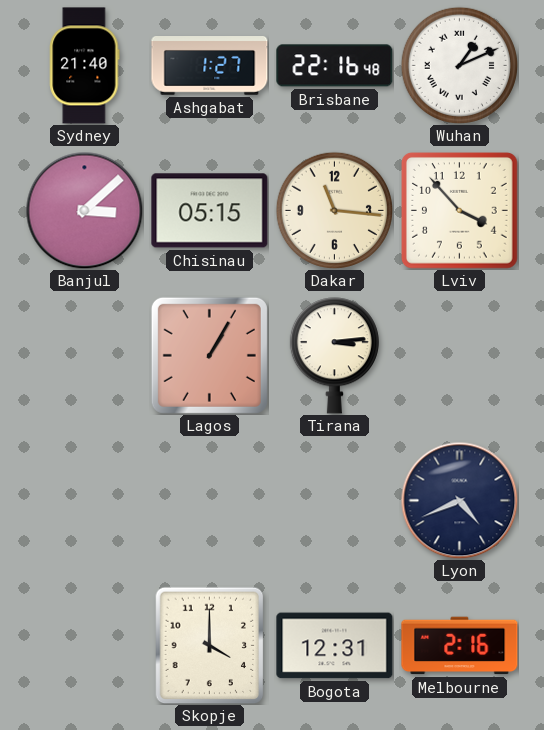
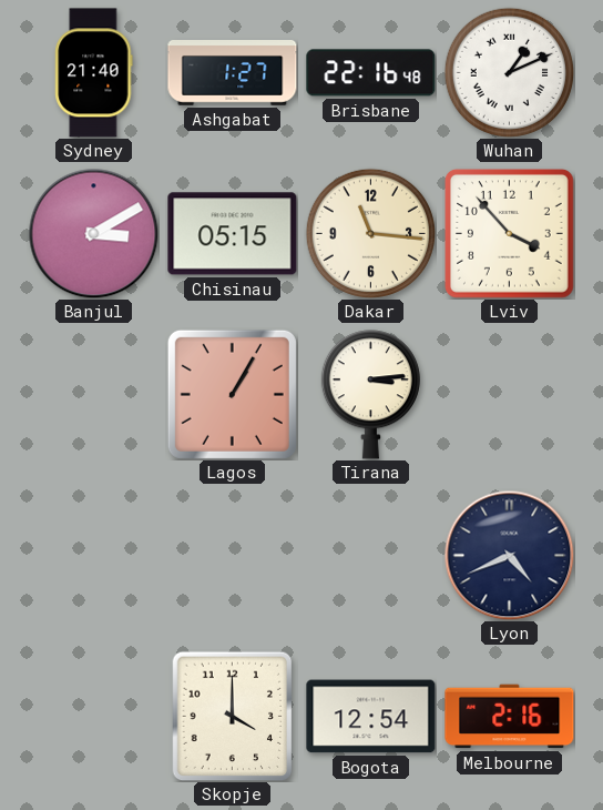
Banjul: 3:08 -> 3:10
Bogota: 12:31 -> 12:54
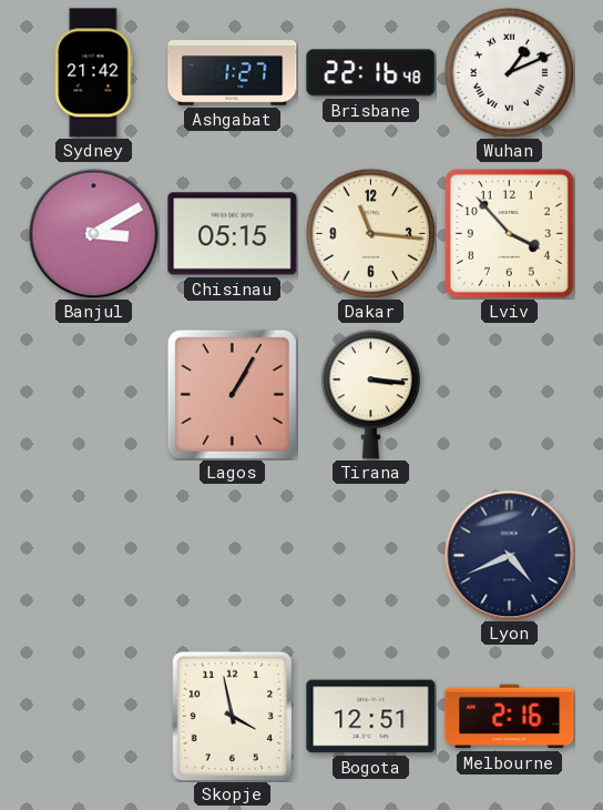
Sydney: 21:40 -> 21:42
Tirana: 3:14 -> 3:16
Skopje: 4:00 -> 3:58
Bogota: 12:54 -> 12:51
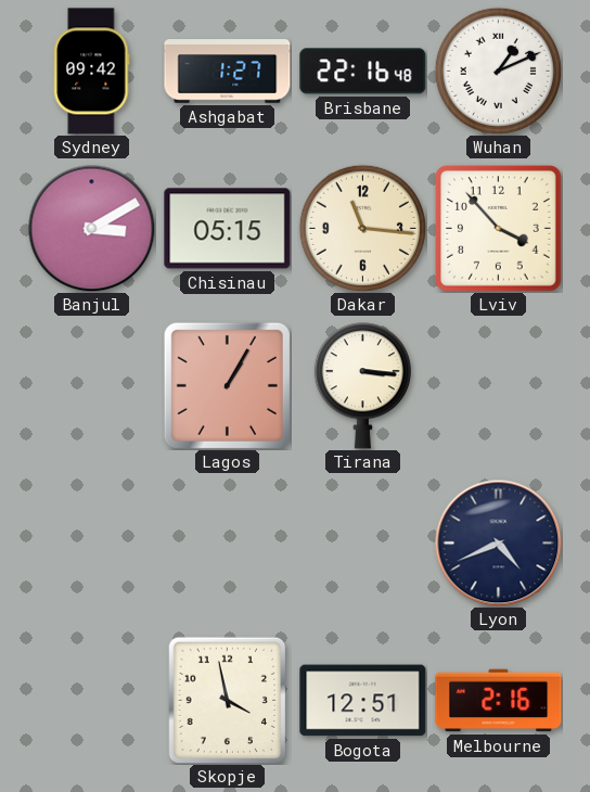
Sydney: 21:42 -> 09:42
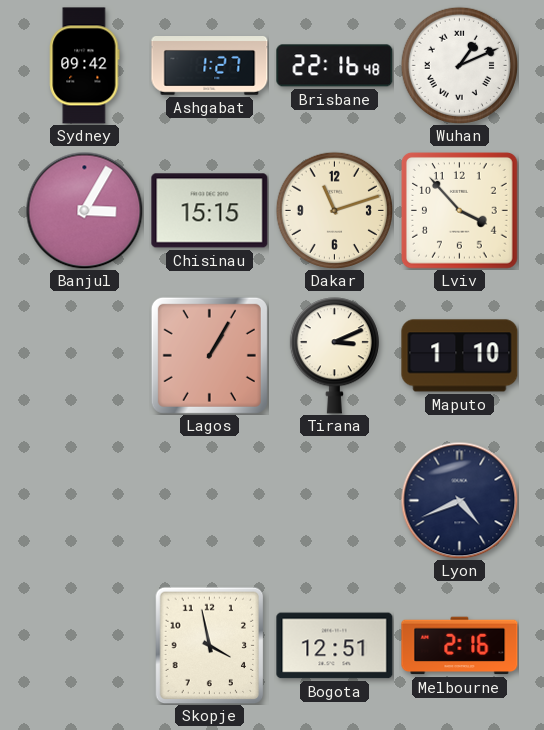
Banjul: 3:10 -> 3:05
Chisinau: 05:15 -> 15:15
Dakar: 11:16 -> 11:12
Tirana: 3:16 -> 3:11
Maputo: none -> 1:10
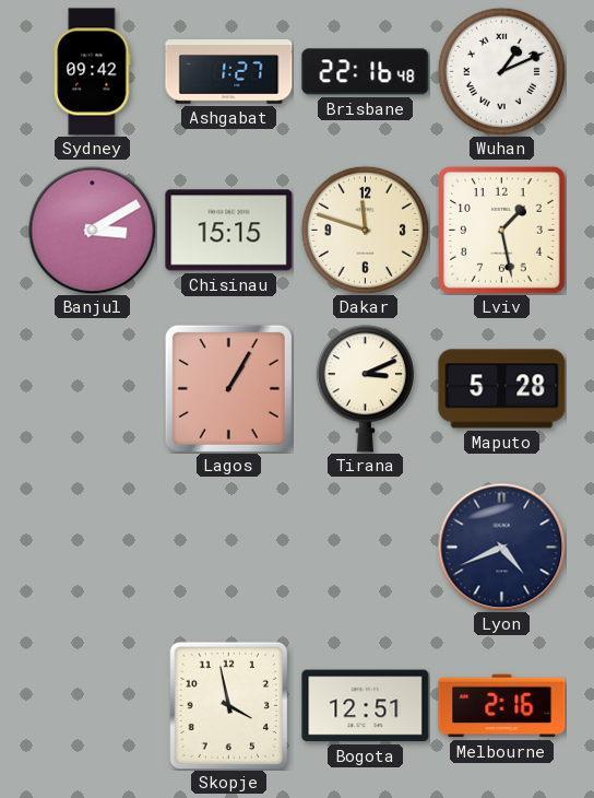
Banjul: 3:05 -> 3:10
Dakar: 11:12 -> 11:48
Lviv: 3:53 -> 1:28
Maputo: 1:10 -> 5:28
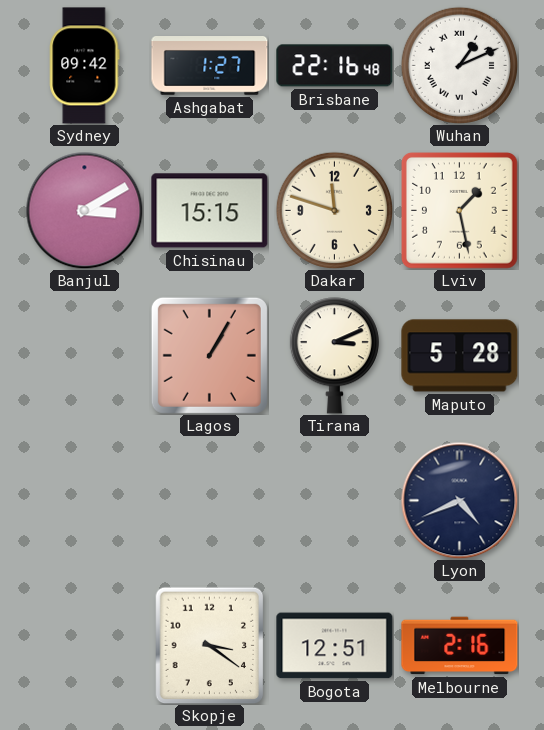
Skopje: 3:58 -> 3:21
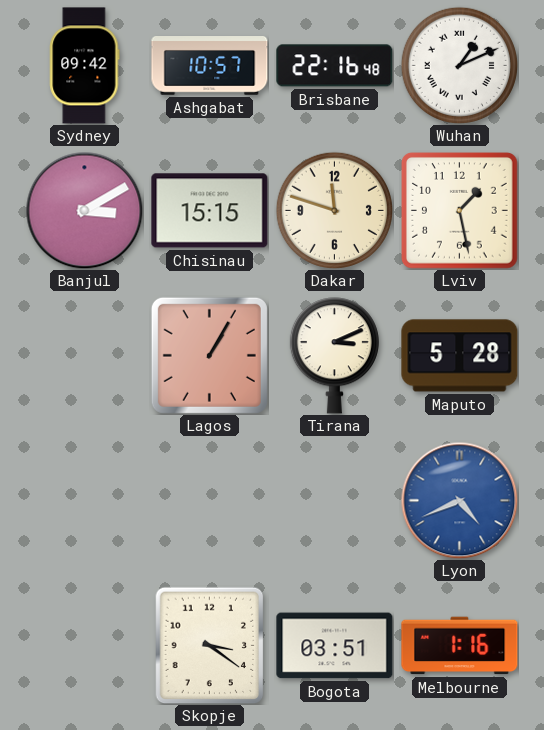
Ashgabat: 1:27 -> 10:57
Lyon dial: navy -> blue
Bogota: 12:51 -> 03:51
Melbourne: 2:16 -> 1:16
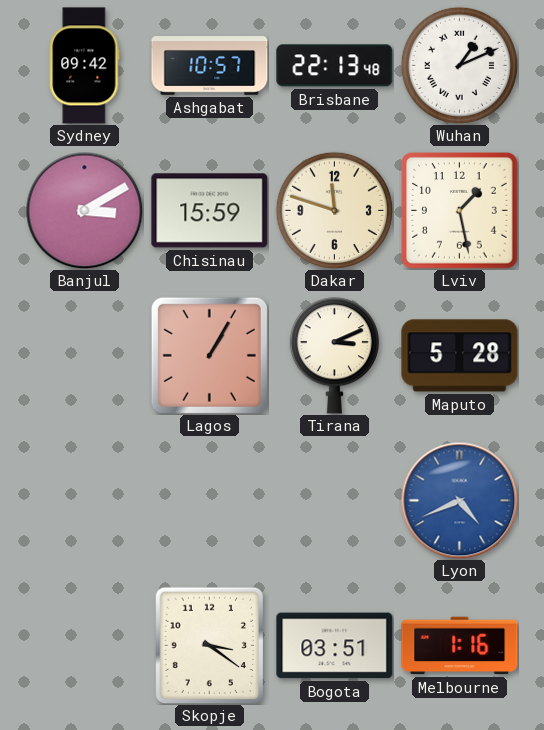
Brisbane: 22:16 -> 22:13
Chisinau: 15:15 -> 15:59
